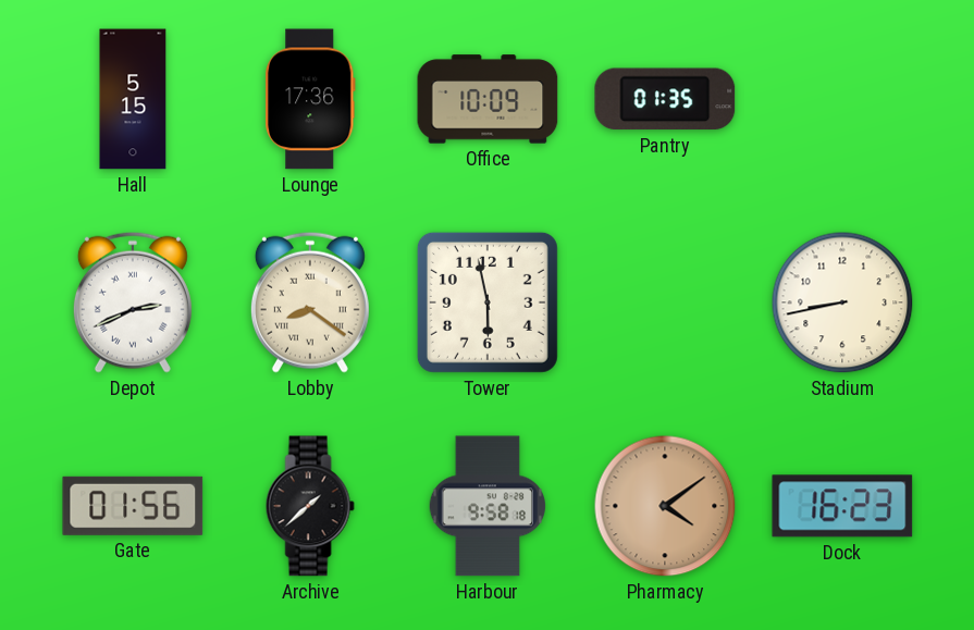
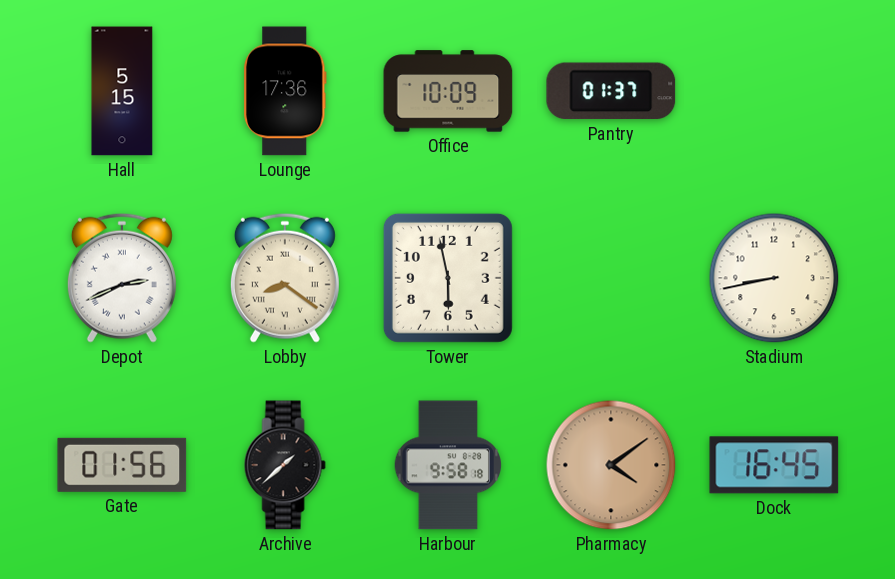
Pantry: 01:35 -> 01:37
Dock: 16:23 -> 16:45
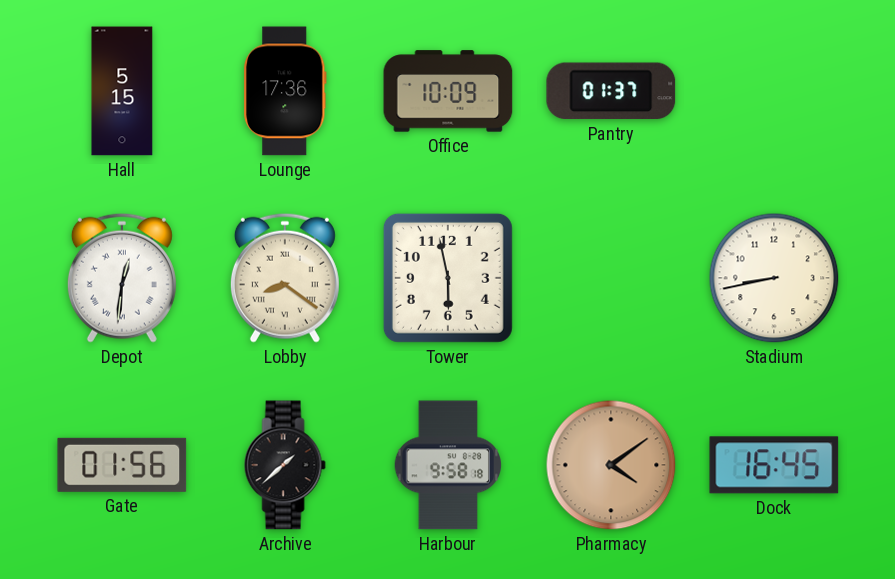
Depot: 2:41 -> 12:31
